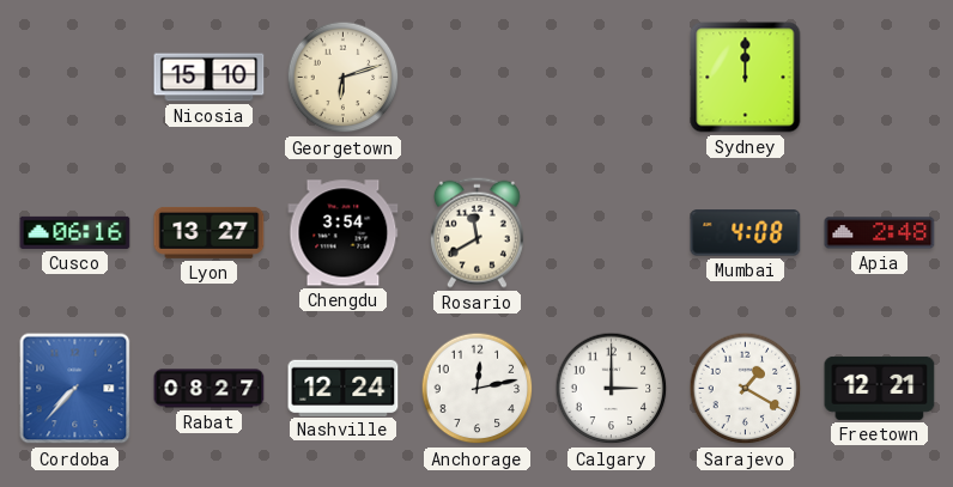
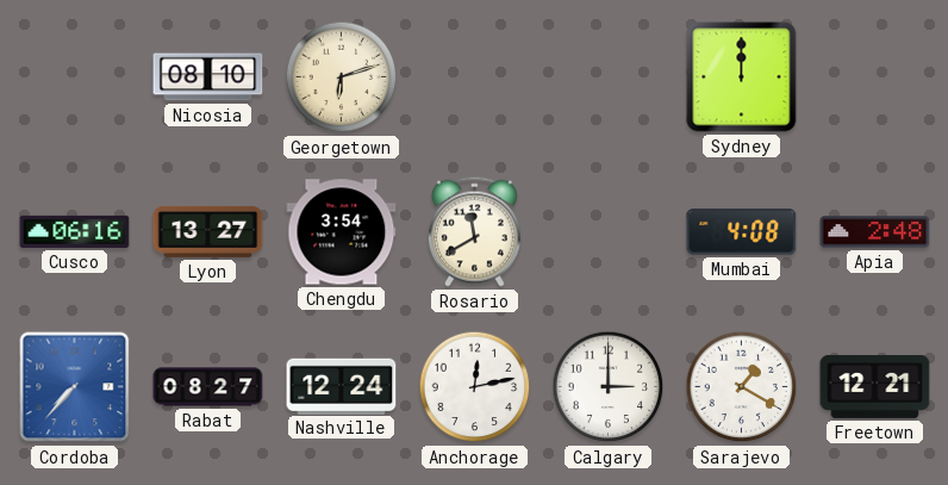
Nicosia: 15:10 -> 08:10
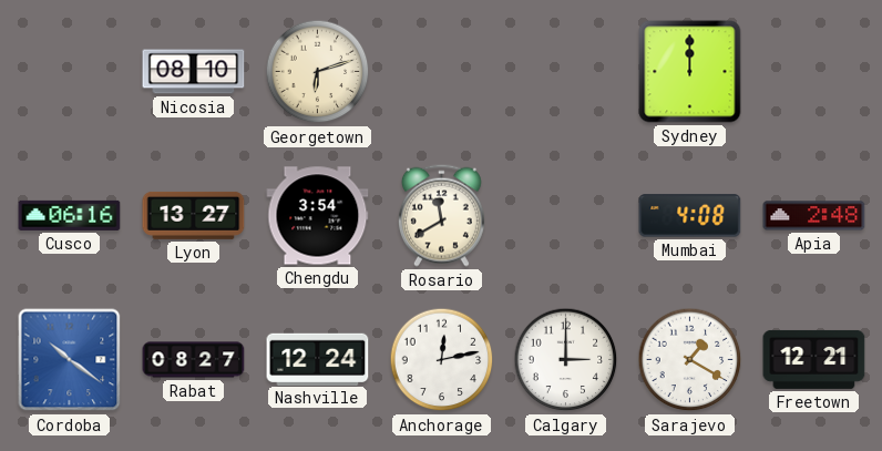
Cordoba: 7:37 -> 10:21
